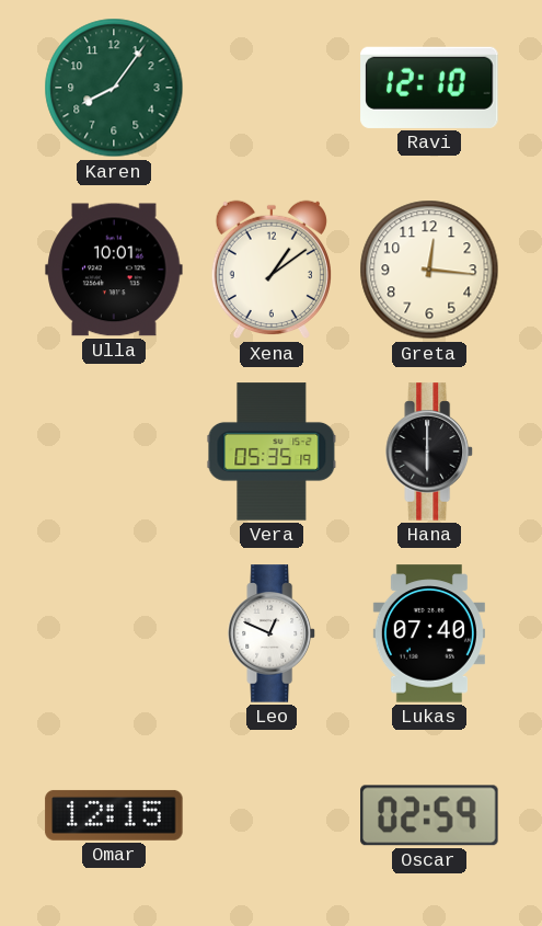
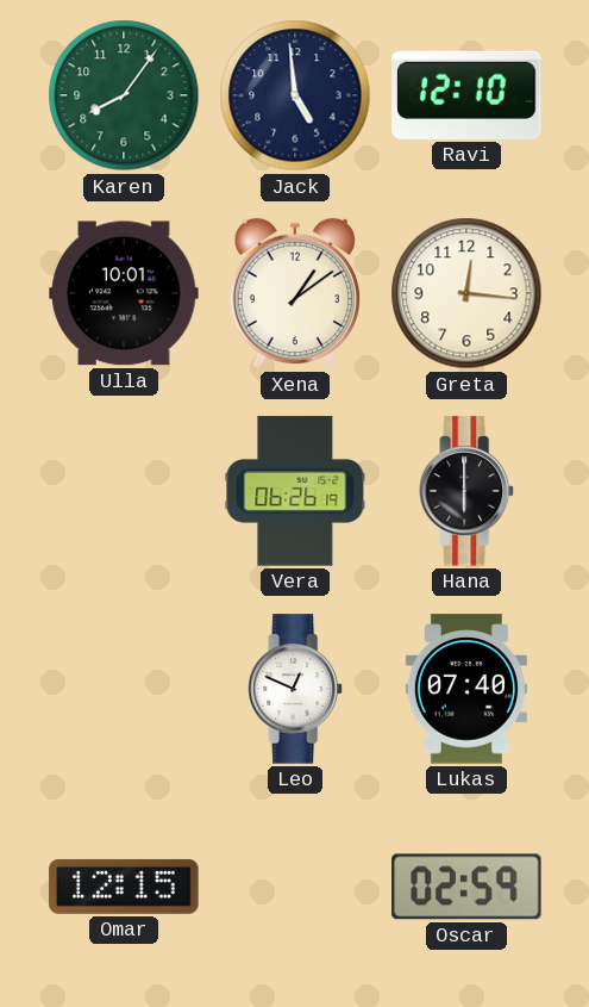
Jack: none -> 4:59
Vera: 05:35 -> 06:26
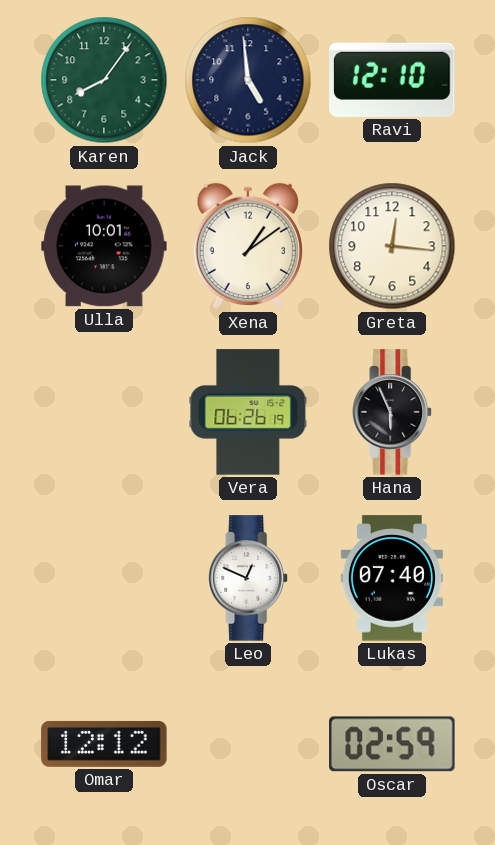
Hana: 6:00 -> 5:56
Omar: 12:15 -> 12:12
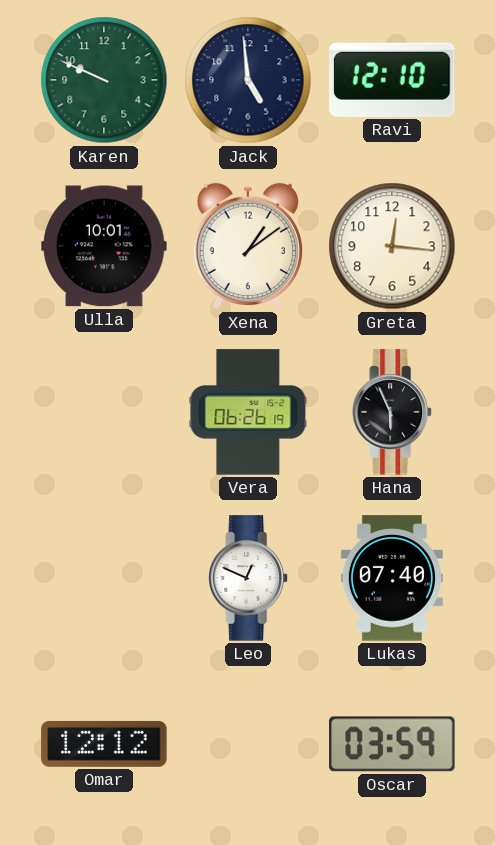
Karen: 8:06 -> 9:49
Oscar: 02:59 -> 03:59
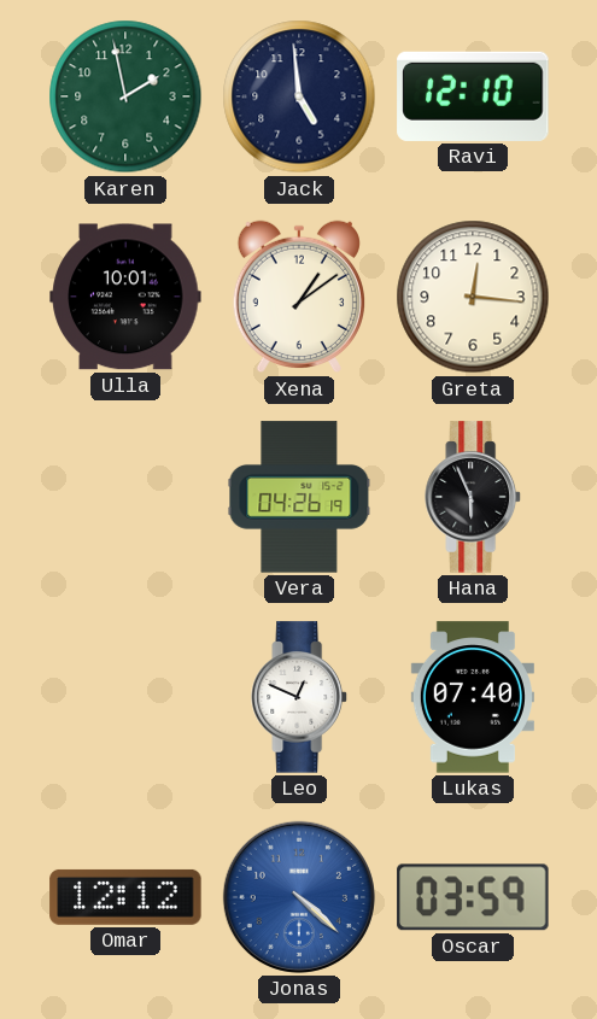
Karen: 9:49 -> 1:58
Vera: 06:26 -> 04:26
Jonas: none -> 4:22
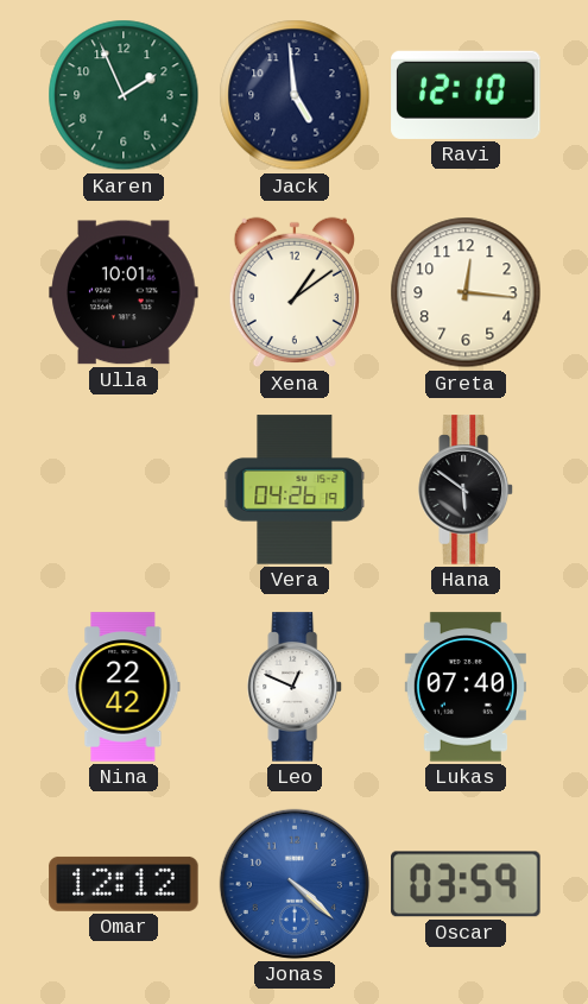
Karen: 1:58 -> 1:56
Hana: 5:56 -> 5:51
Nina: none -> 22:42
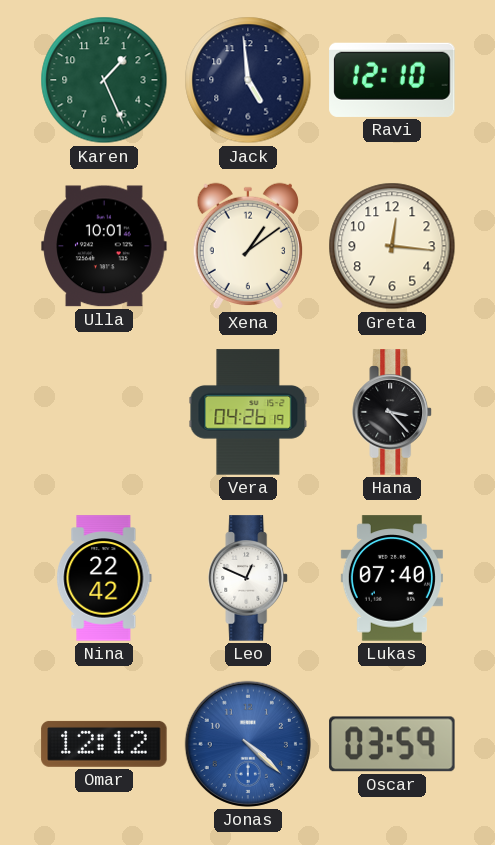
Karen: 1:56 -> 1:26
Hana: 5:51 -> 3:23
